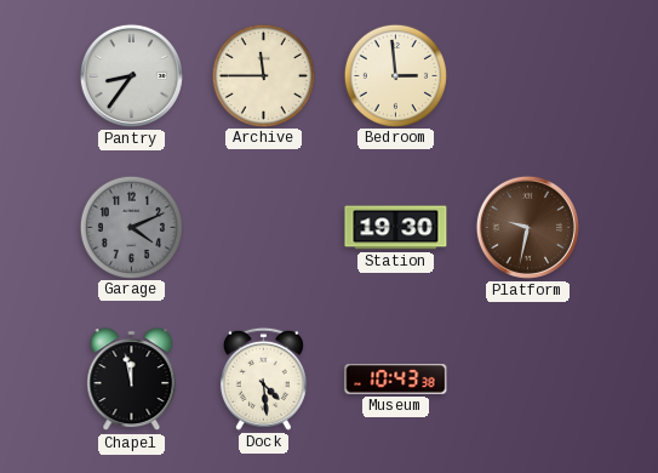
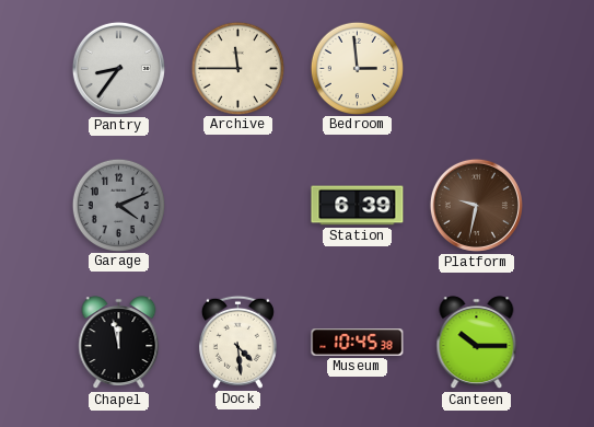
Station: 19:30 -> 6:39
Museum: 10:43 -> 10:45
Canteen: none -> 10:15
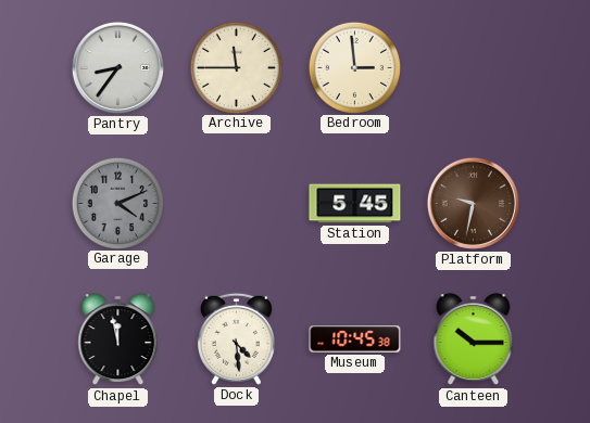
Station: 6:39 -> 5:45
